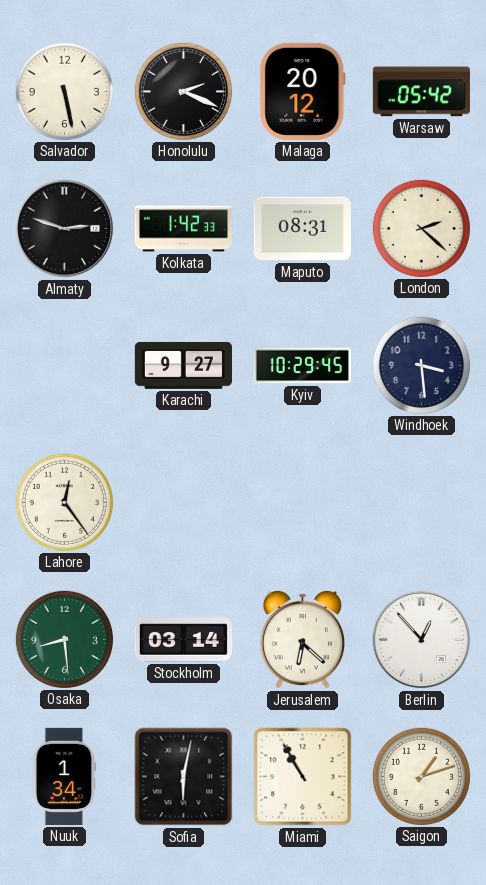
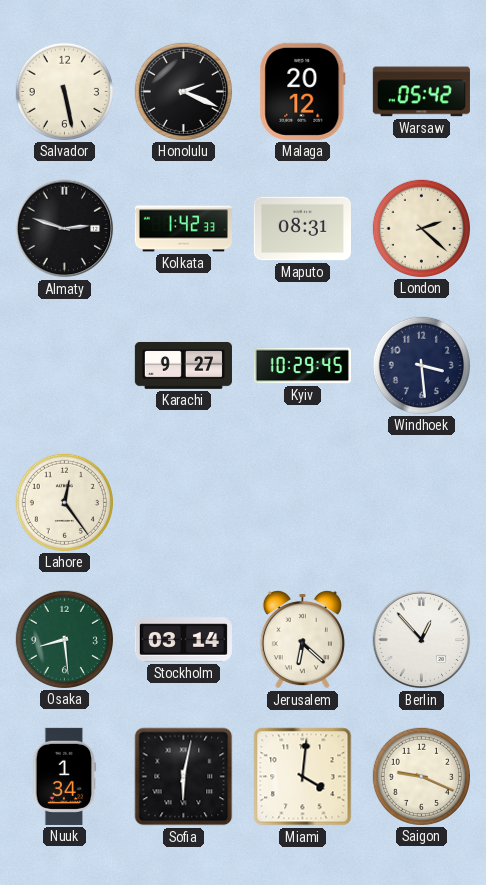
Miami: 10:55 -> 4:01
Saigon: 1:12 -> 9:19
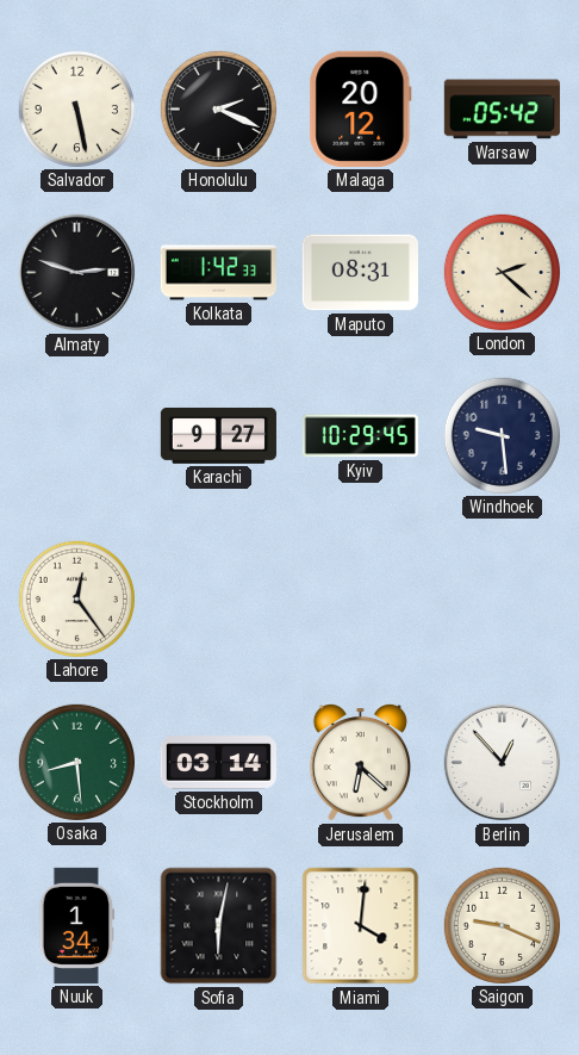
Windhoek: 3:29 -> 9:29
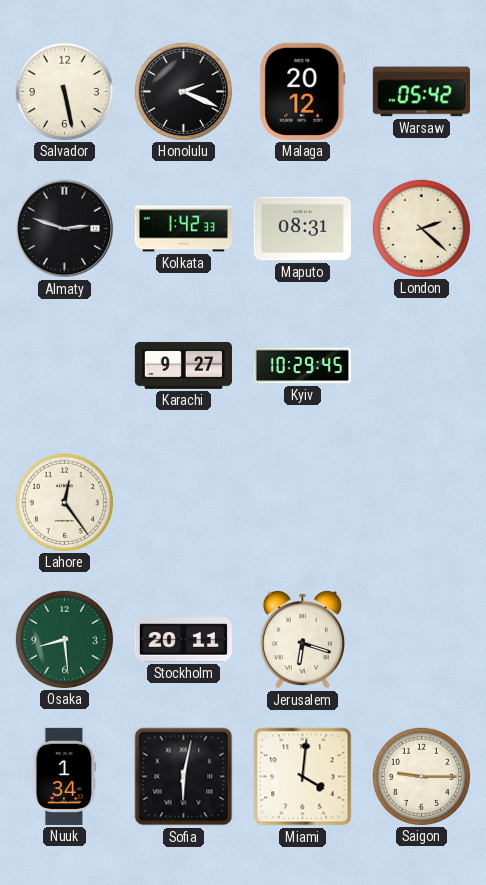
Windhoek: 9:29 -> none
Stockholm: 03:14 -> 20:11
Jerusalem: 6:22 -> 6:18
Berlin: 12:53 -> none
Saigon: 9:19 -> 9:15
